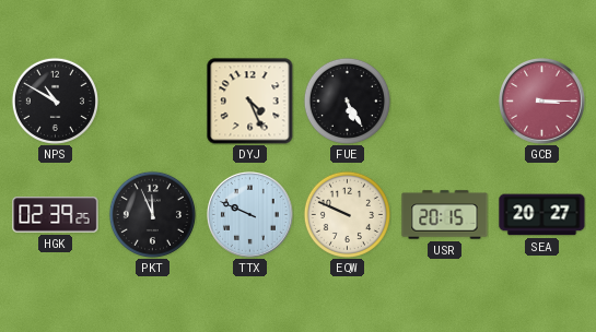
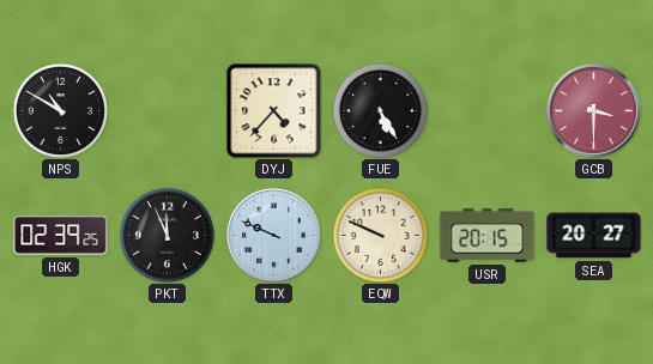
DYJ: 4:26 -> 4:37
GCB: 3:15 -> 3:30
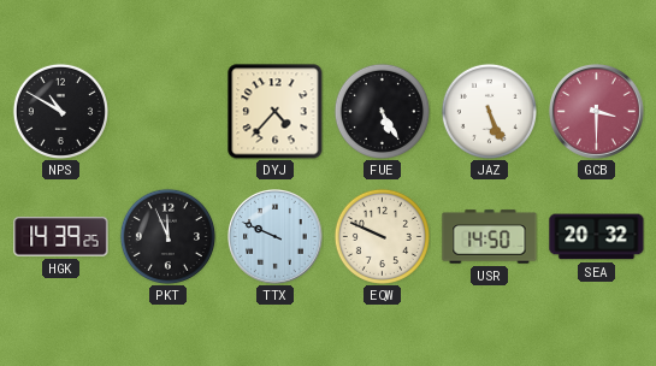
JAZ: none -> 5:26
HGK: 02:39 -> 14:39
USR: 20:15 -> 14:50
SEA: 20:27 -> 20:32
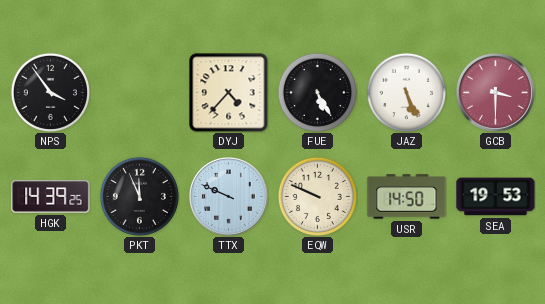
NPS: 10:50 -> 3:54
SEA: 20:32 -> 19:53
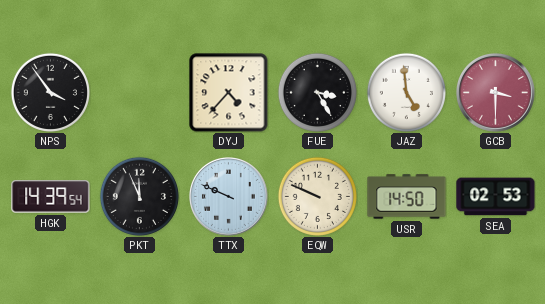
FUE: 5:25 -> 3:25
JAZ: 5:26 -> 4:59
HGK: 14:39:25 -> 14:39:54
SEA: 19:53 -> 02:53
